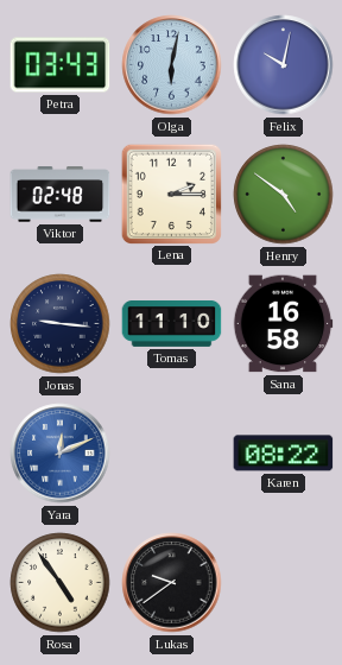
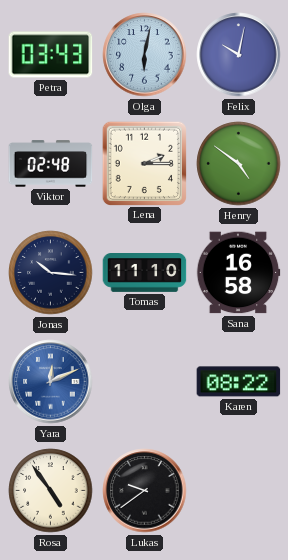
Jonas: 9:16 -> 10:16
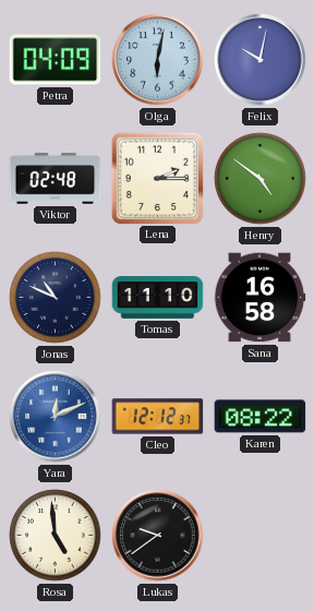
Petra: 03:43 -> 04:09
Jonas: 10:16 -> 10:49
Cleo: none -> 12:12
Rosa: 4:54 -> 4:59
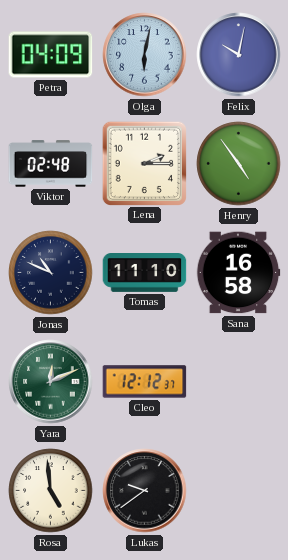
Henry: 4:51 -> 4:54
Yara dial: blue -> green
Karen: 08:22 -> none
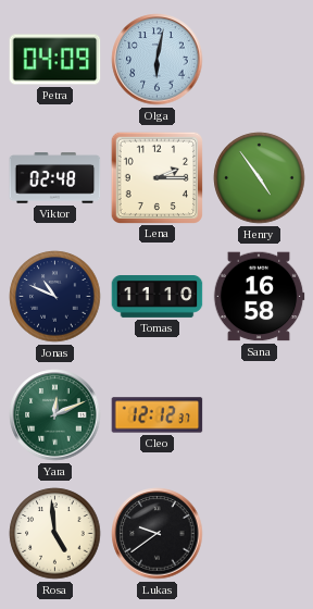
Felix: 10:02 -> none
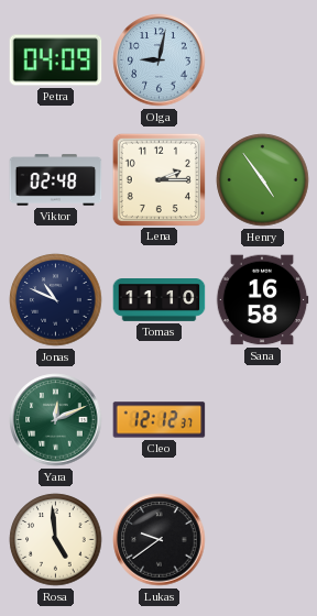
Olga: 6:02 -> 9:02
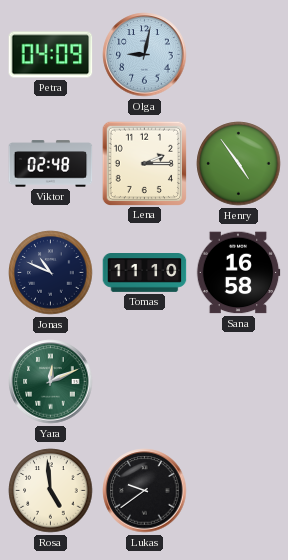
Cleo: 12:12 -> none
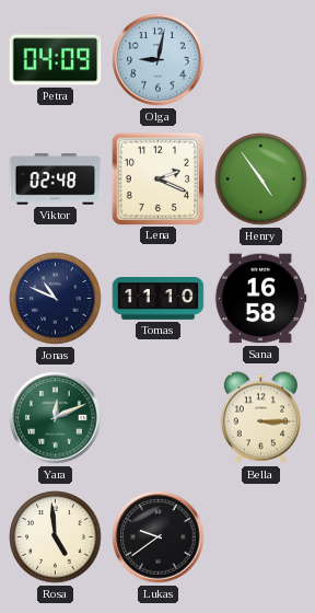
Lena: 2:15 -> 2:19
Bella: none -> 3:15
